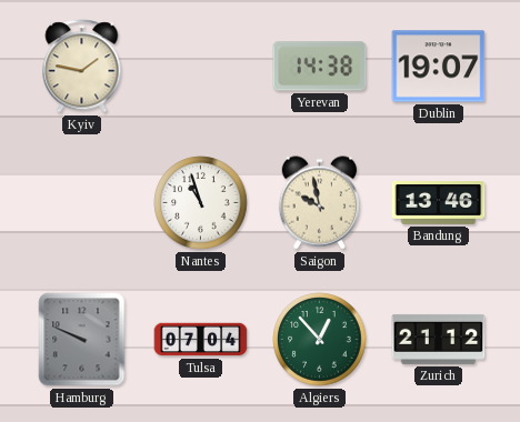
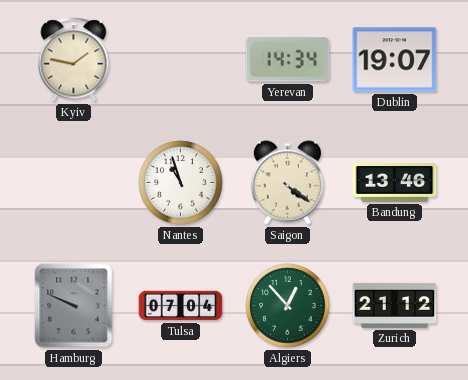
Yerevan: 14:38 -> 14:34
Saigon: 9:58 -> 4:21
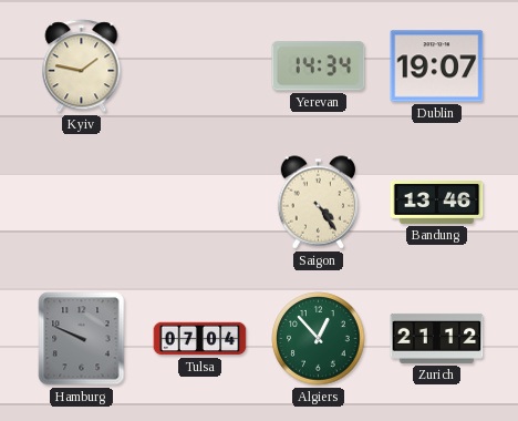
Nantes: 10:57 -> none
Saigon: 4:21 -> 4:24
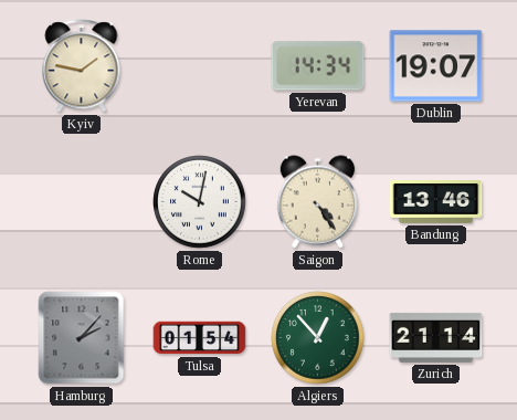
Rome: none -> 10:02
Hamburg: 9:49 -> 2:07
Tulsa: 07:04 -> 01:54
Zurich: 21:12 -> 21:14
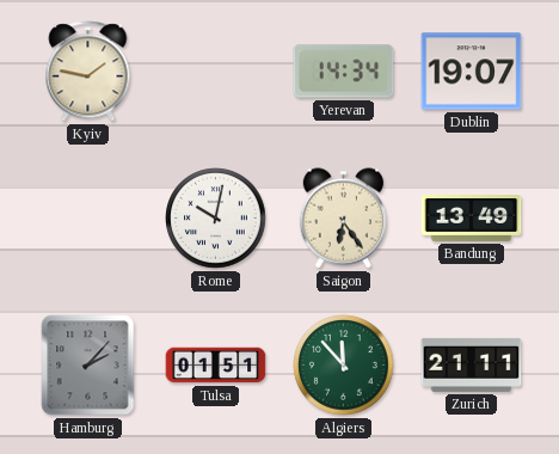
Saigon: 4:24 -> 6:24
Bandung: 13:46 -> 13:49
Tulsa: 01:54 -> 01:51
Algiers: 12:53 -> 11:53
Zurich: 21:14 -> 21:11
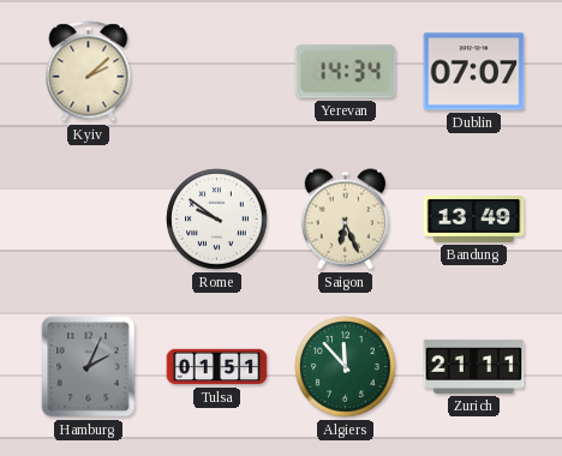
Kyiv: 1:47 -> 2:08
Dublin: 19:07 -> 07:07
Rome: 10:02 -> 9:51
Saigon: 6:24 -> 6:26
Hamburg: 2:07 -> 2:04
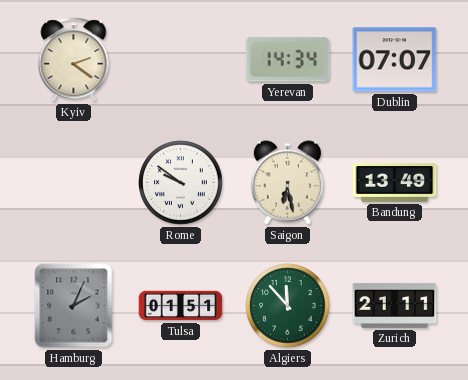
Kyiv: 2:08 -> 2:21
Saigon: 6:26 -> 6:28
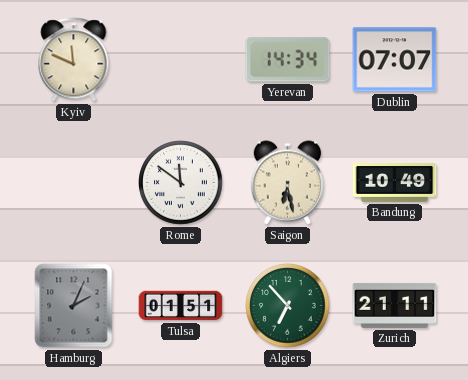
Kyiv: 2:21 -> 11:49
Rome: 9:51 -> 11:51
Bandung: 13:49 -> 10:49
Algiers: 11:53 -> 6:53
